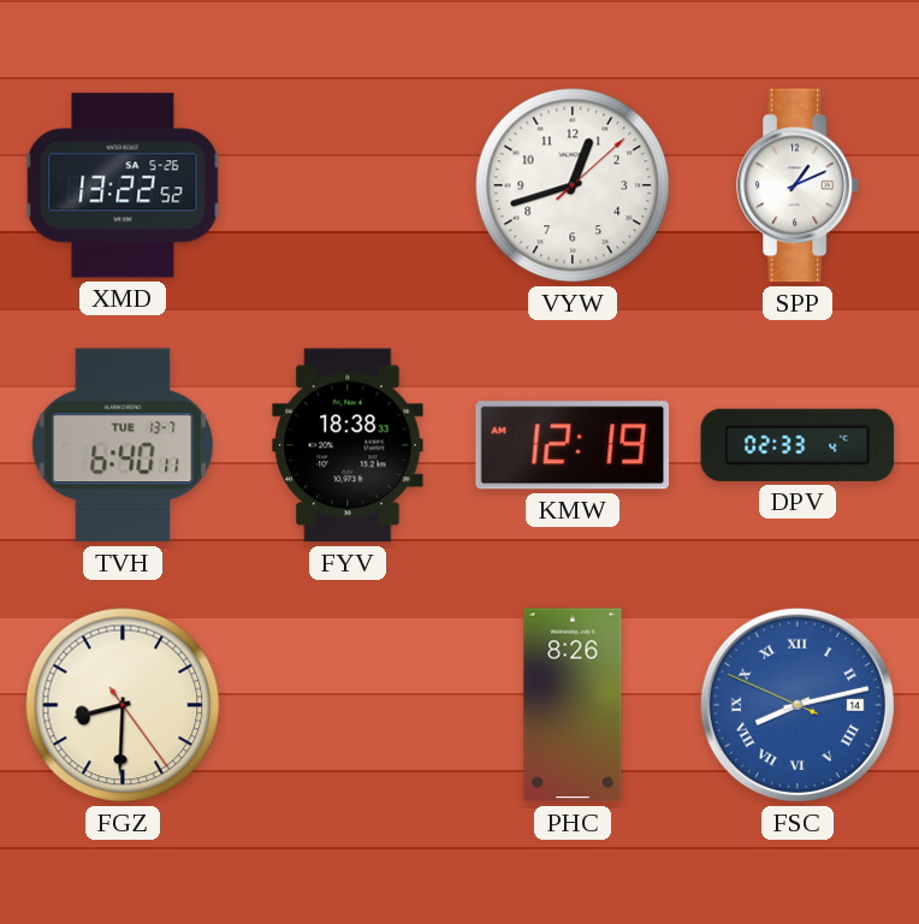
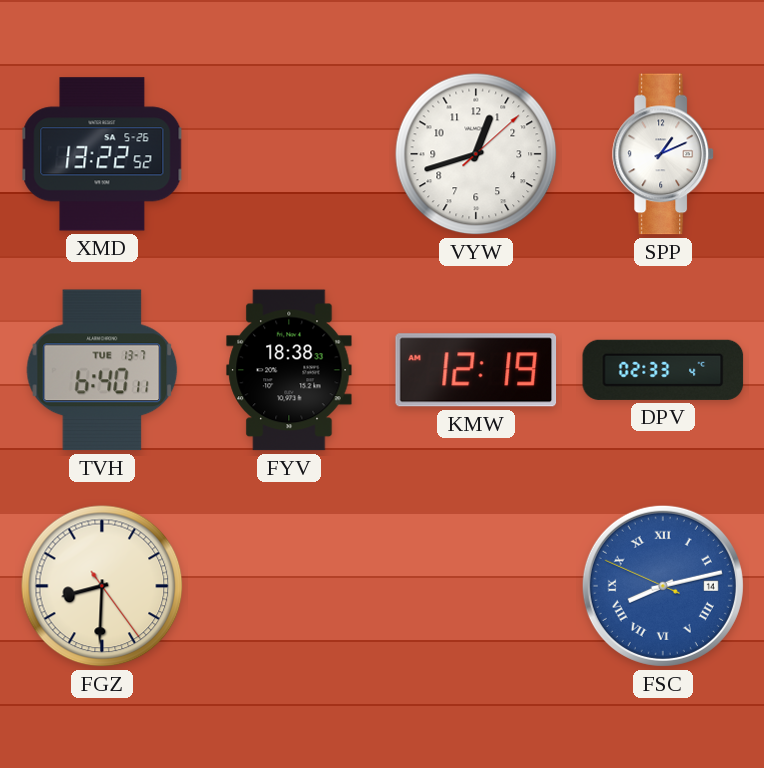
PHC: 8:26 -> none
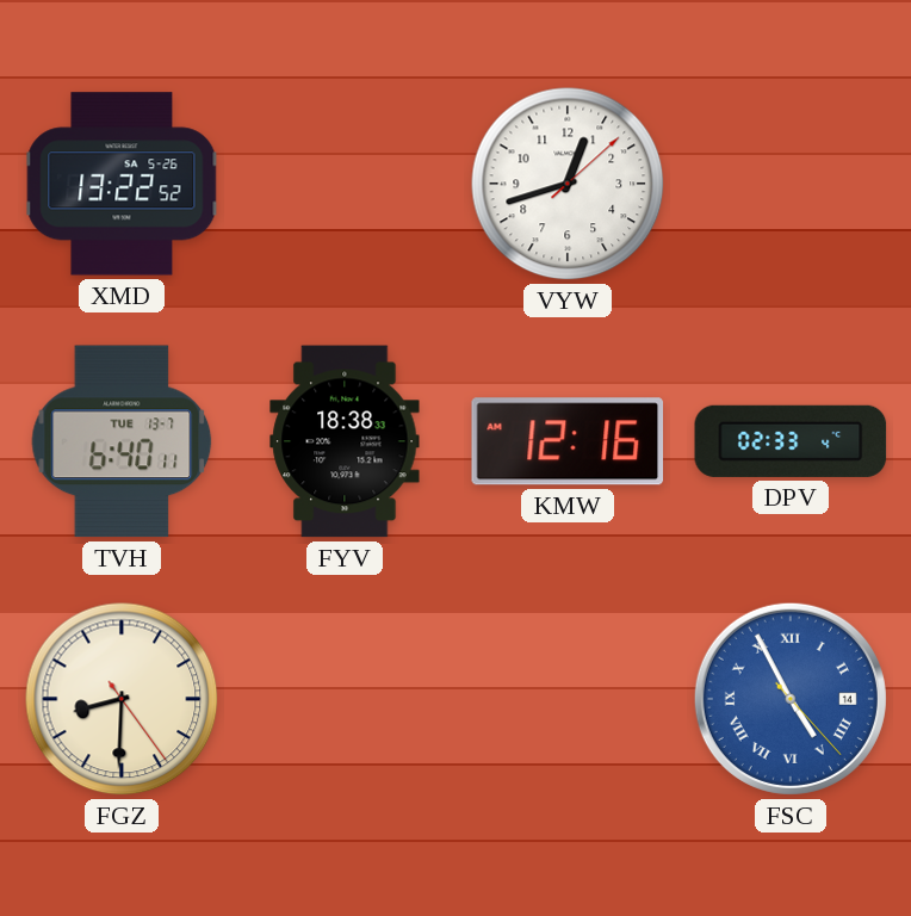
SPP: 1:11 -> none
KMW: 12:19 -> 12:16
FSC: 8:12 -> 4:55
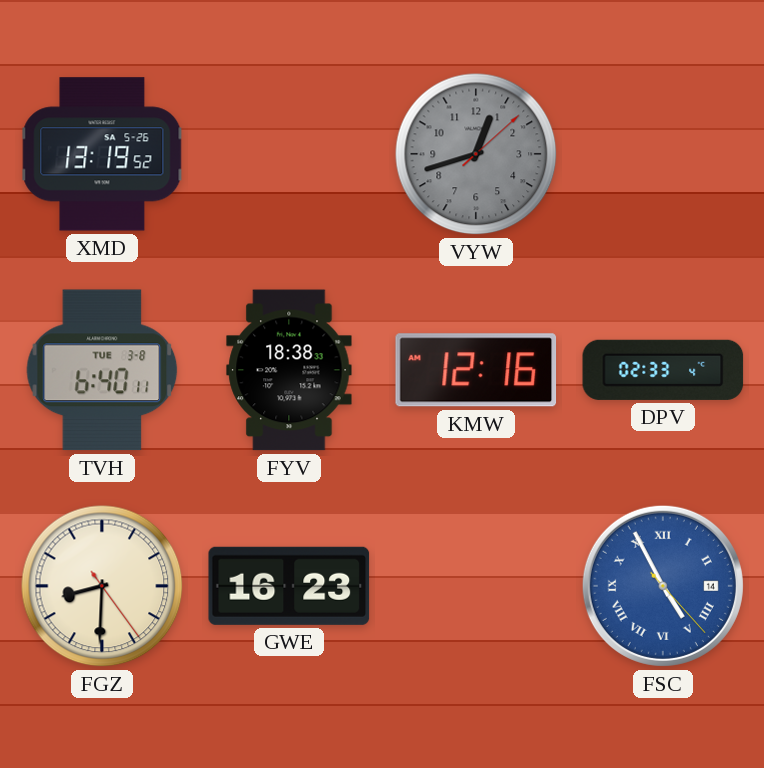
XMD: 13:22 -> 13:19
VYW dial: white -> grey
TVH date: TUE 13-7 -> TUE 3-8
GWE: none -> 16:23
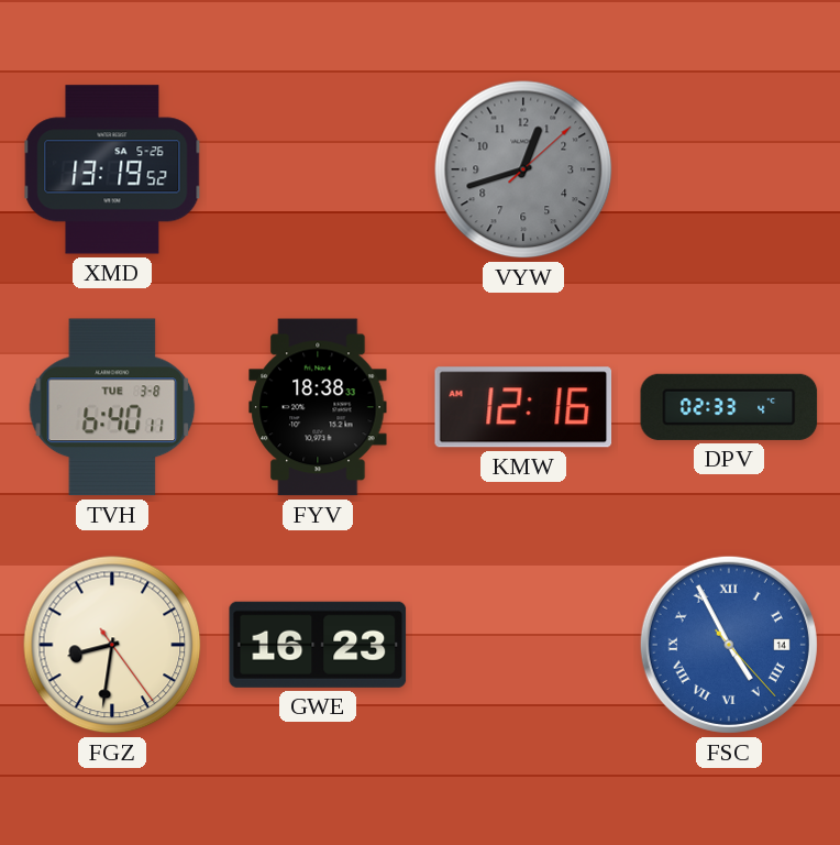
FGZ: 8:30 -> 8:31
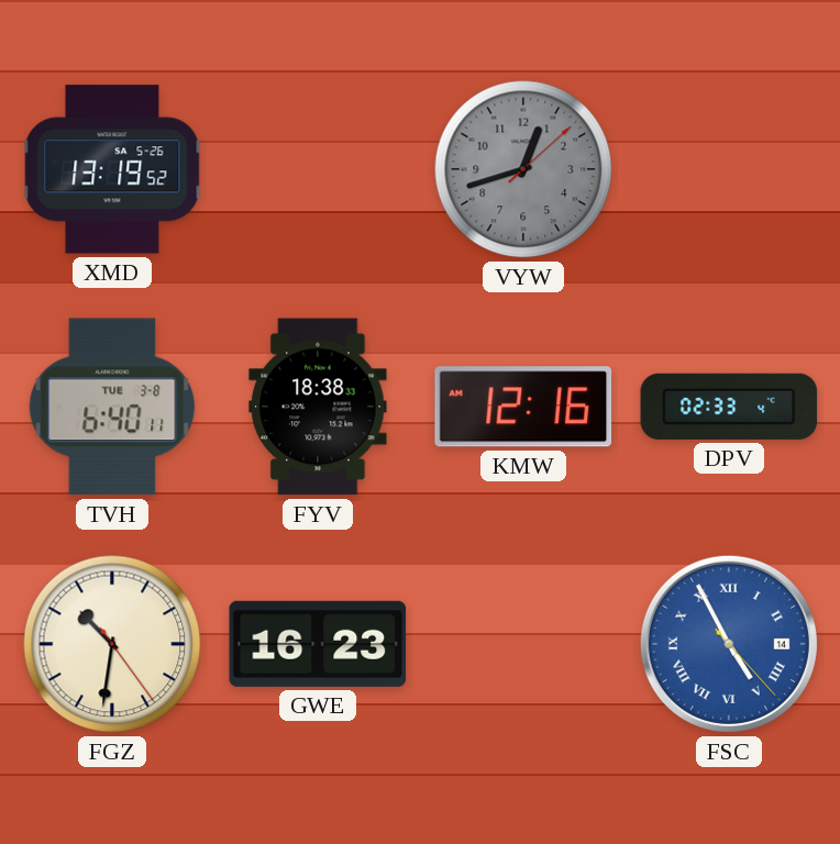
FGZ: 8:31 -> 10:31
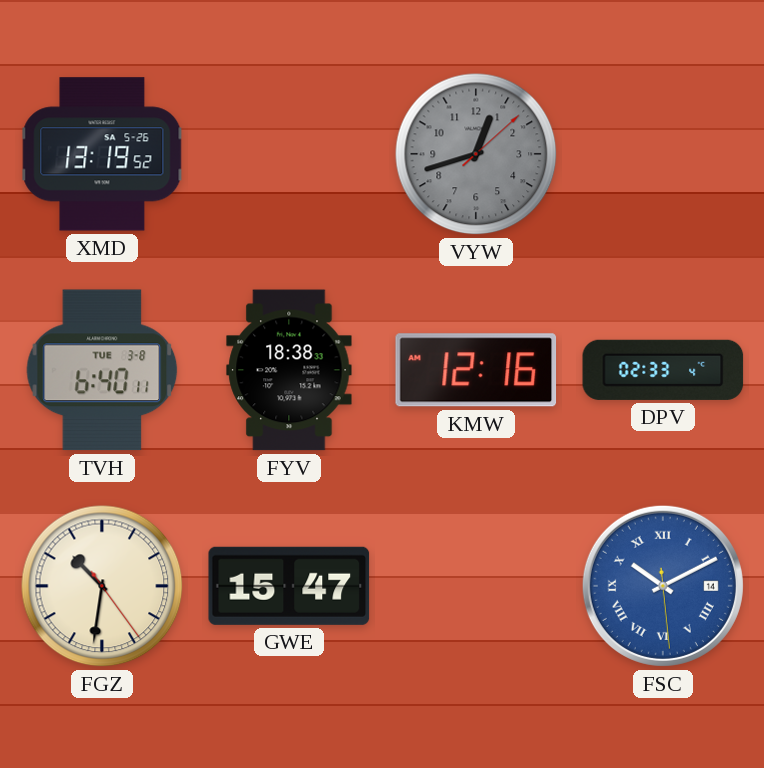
GWE: 16:23 -> 15:47
FSC: 4:55 -> 10:10
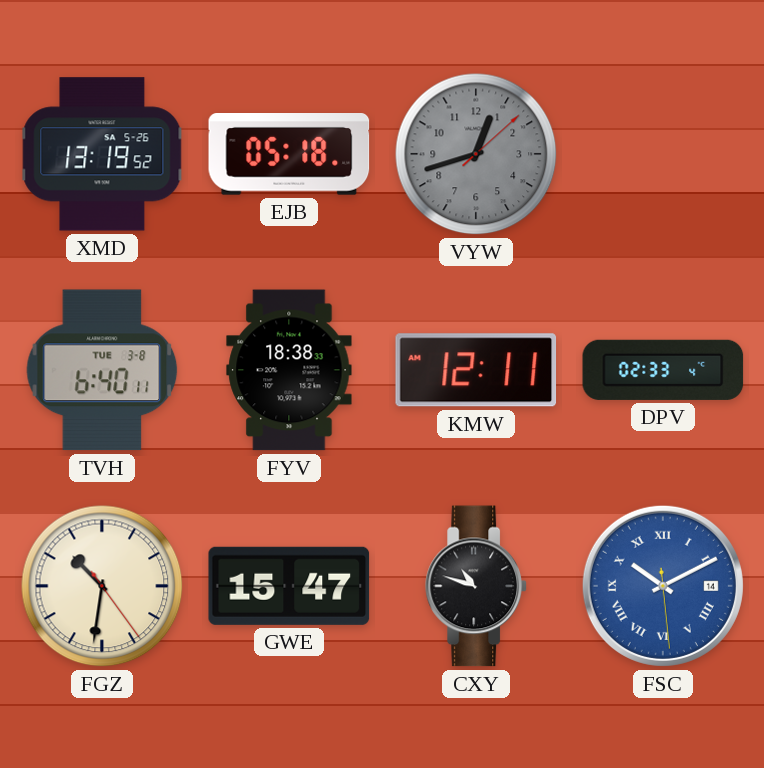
EJB: none -> 05:18
KMW: 12:16 -> 12:11
CXY: none -> 10:48
